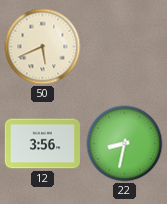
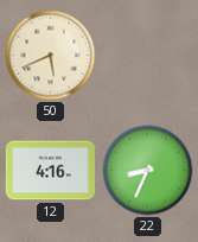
12: 3:56 -> 4:16
22: 8:32 -> 8:34
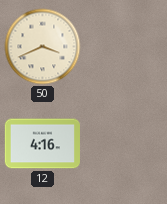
50: 5:41 -> 3:41
22: 8:34 -> none
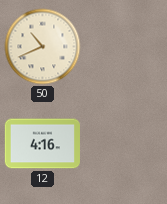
50: 3:41 -> 10:41
